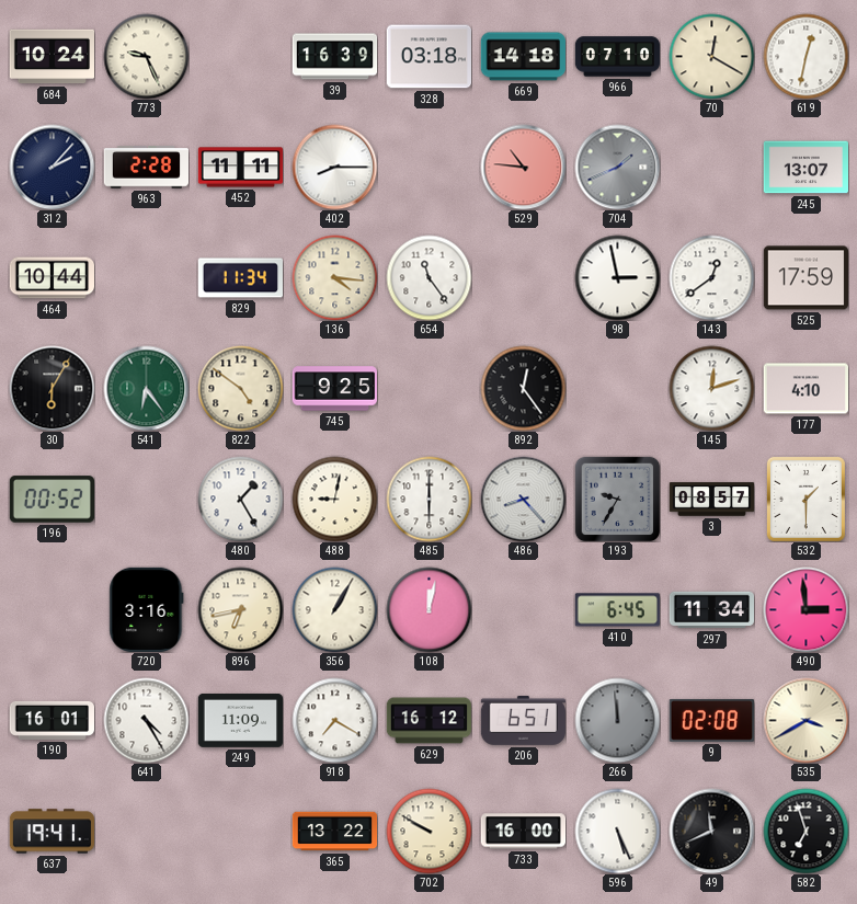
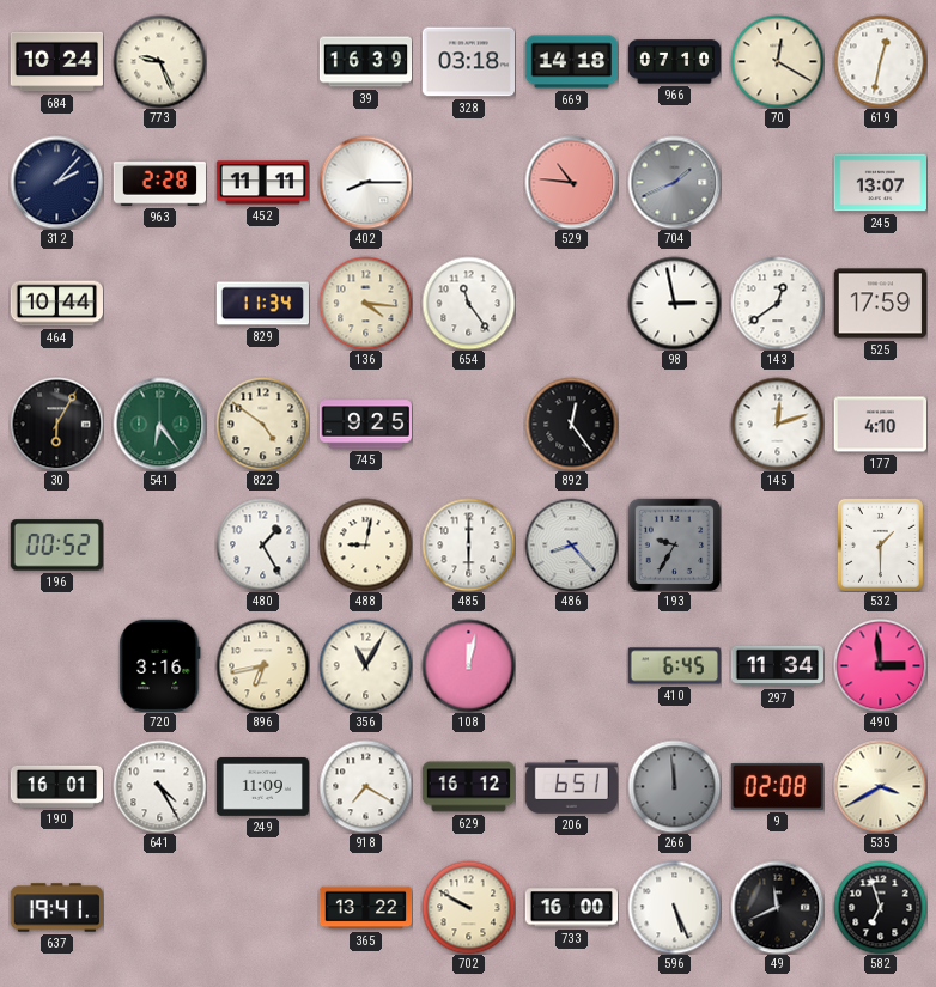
3: 08:57 -> none
356: 1:05 -> 11:05
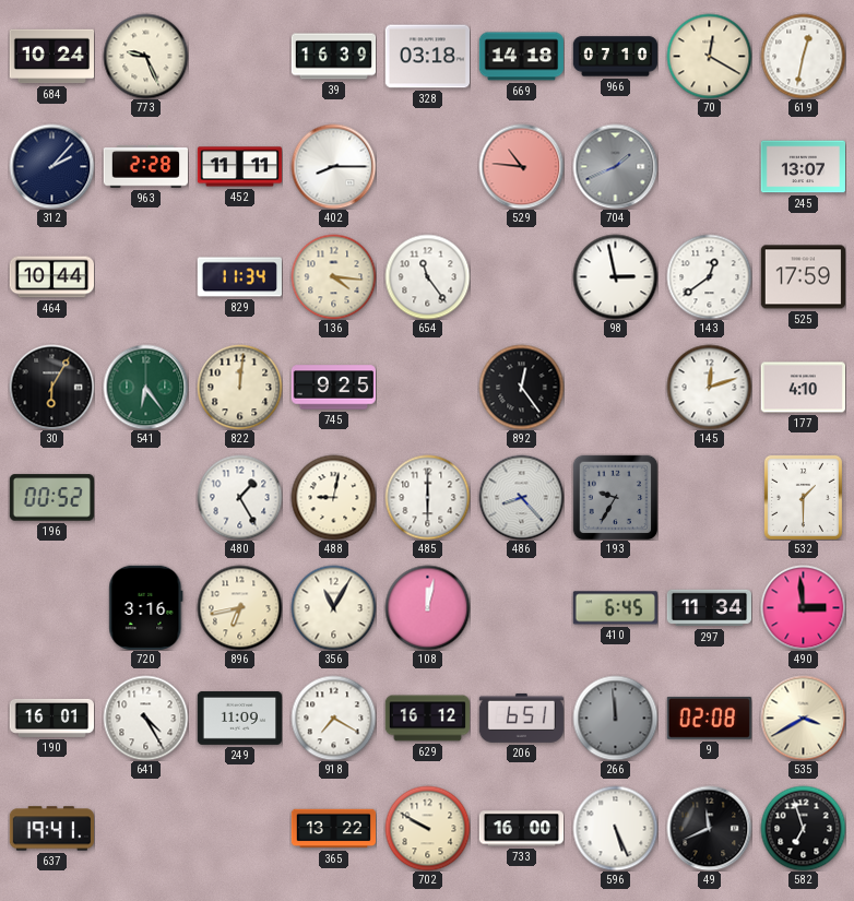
822: 4:51 -> 12:01
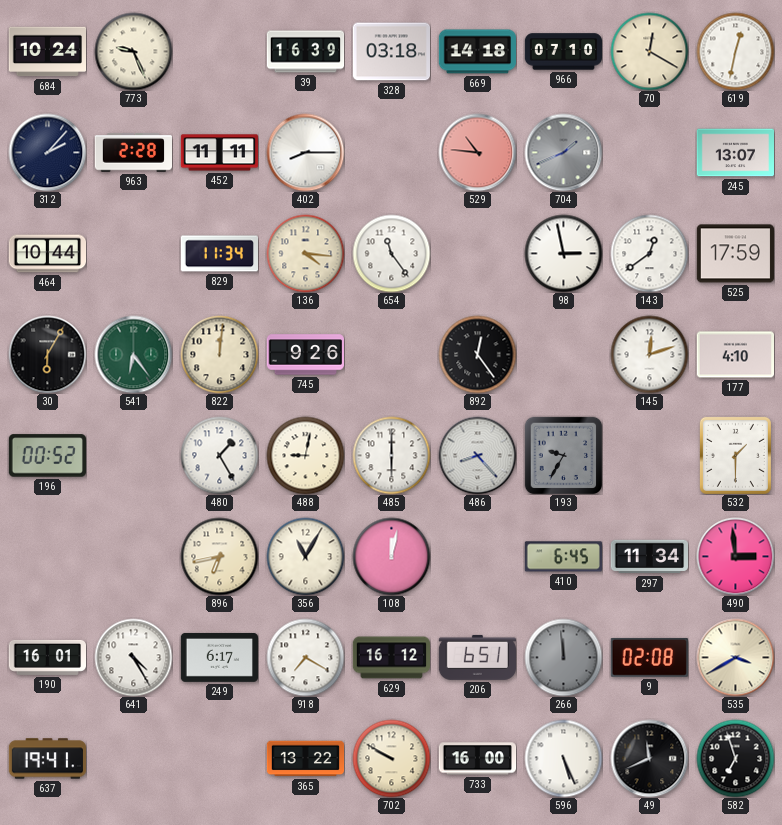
745: 9:25 -> 9:26
720: 3:16 -> none
249: 11:09 -> 6:17
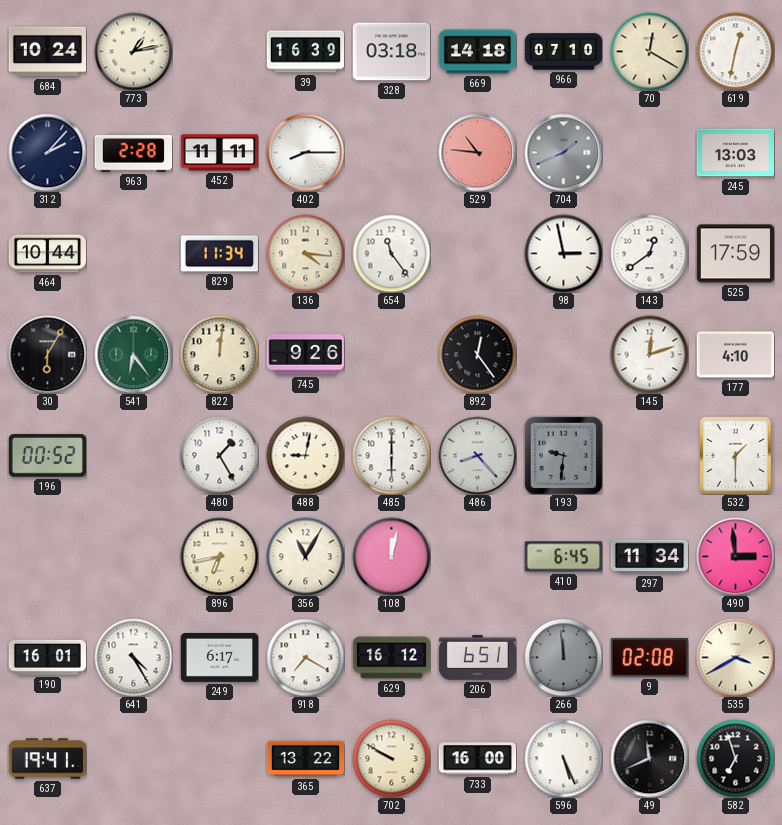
773: 9:26 -> 1:13
245: 13:07 -> 13:03
193: 9:35 -> 9:31
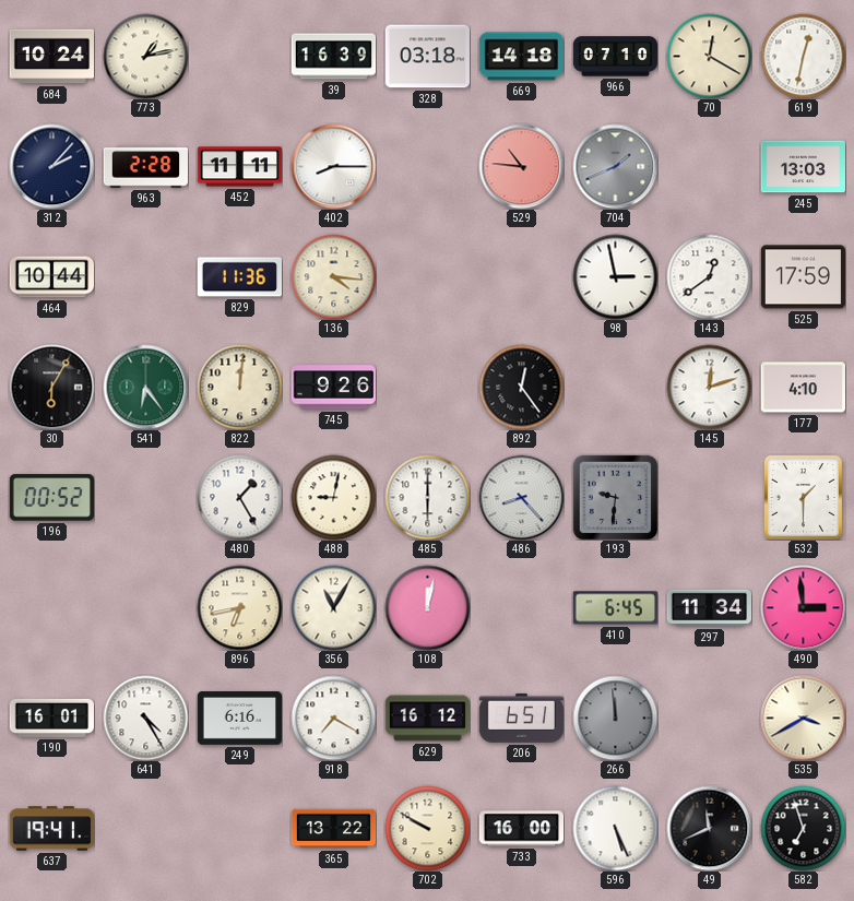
829: 11:34 -> 11:36
654: 11:24 -> none
249: 6:17 -> 6:16
9: 02:08 -> none
